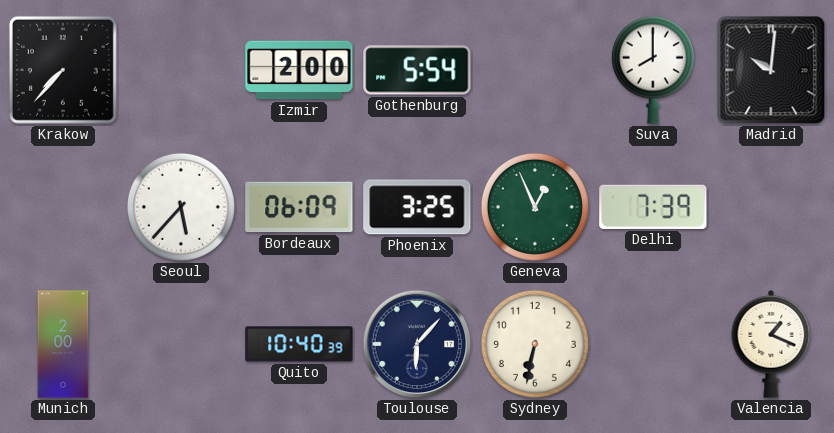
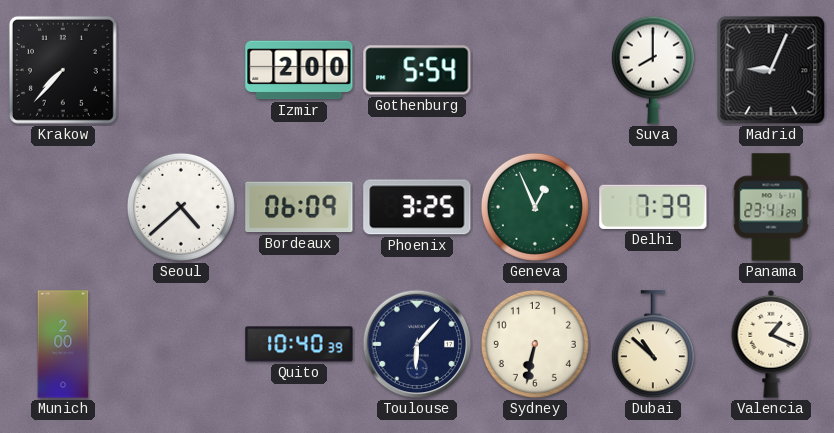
Madrid: 10:01 -> 9:04
Seoul: 5:37 -> 4:38
Panama: none -> 23:41
Dubai: none -> 10:52
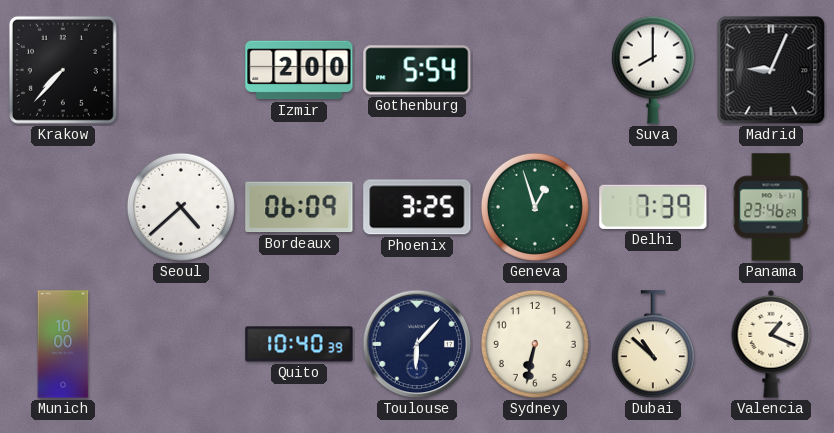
Geneva: 12:56 -> 12:57
Panama: 23:41 -> 23:46
Munich: 2:00 -> 10:00
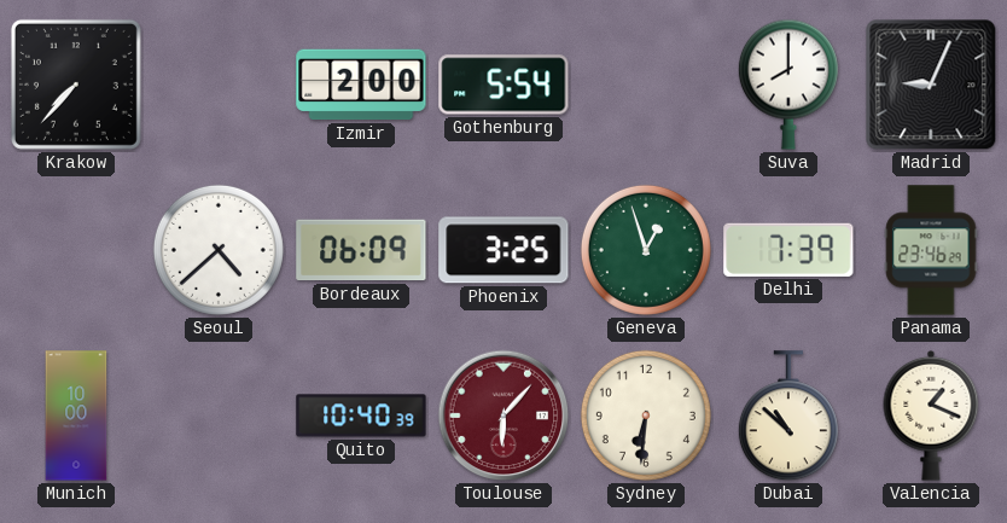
Toulouse dial: navy -> burgundy
Sydney: 6:32 -> 6:31
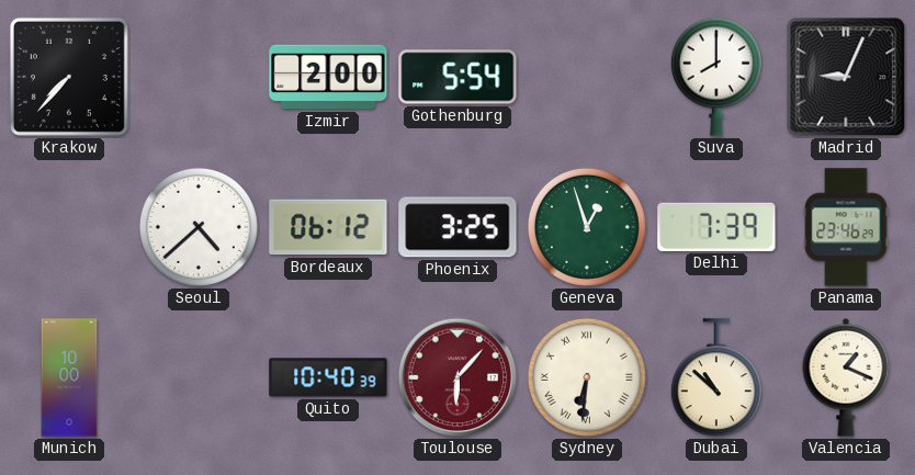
Bordeaux: 06:09 -> 06:12
Sydney numerals: Arabic -> Roman
